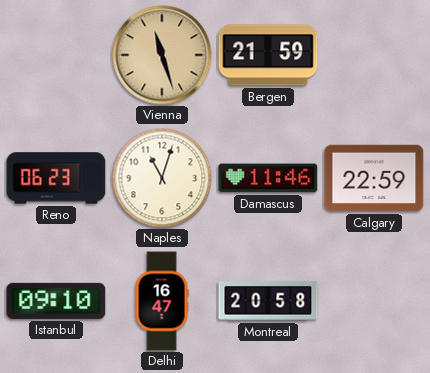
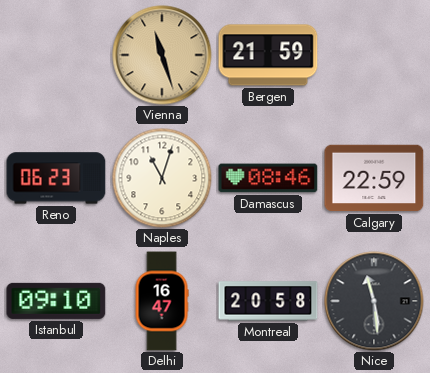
Damascus: 11:46 -> 08:46
Nice: none -> 11:29
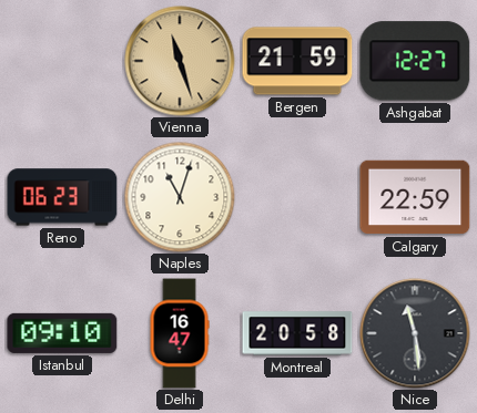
Ashgabat: none -> 12:27
Damascus: 08:46 -> none
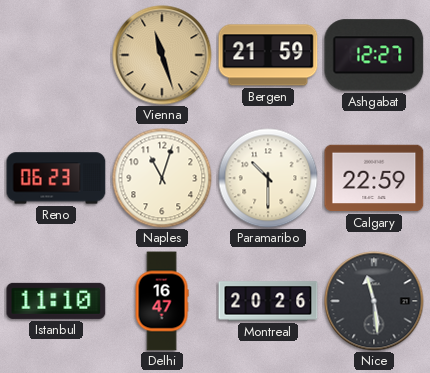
Paramaribo: none -> 10:30
Istanbul: 09:10 -> 11:10
Montreal: 20:58 -> 20:26
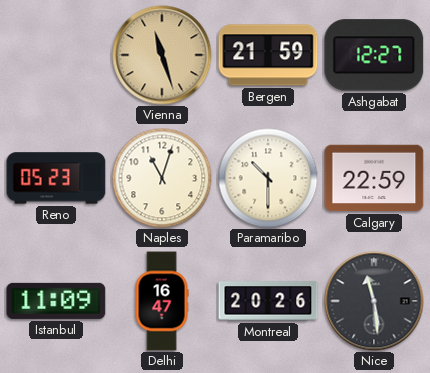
Reno: 06:23 -> 05:23
Istanbul: 11:10 -> 11:09
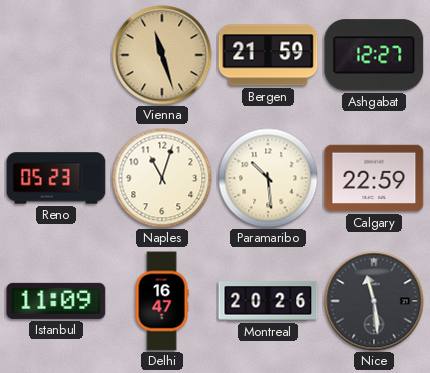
Paramaribo: 10:30 -> 10:29
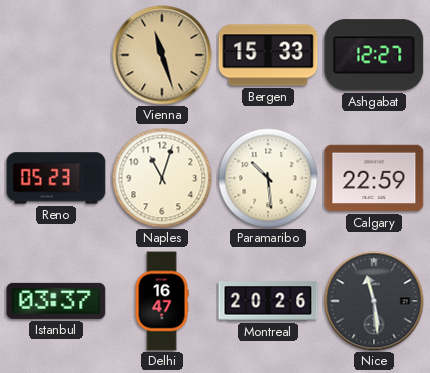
Bergen: 21:59 -> 15:33
Istanbul: 11:09 -> 03:37
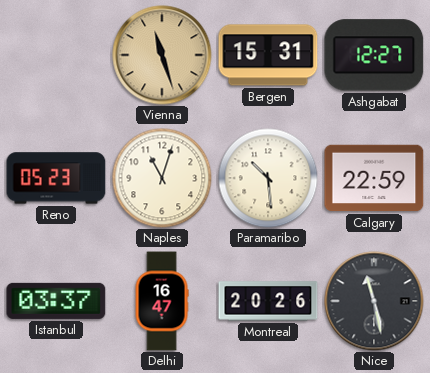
Bergen: 15:33 -> 15:31
Nice: 11:29 -> 11:28
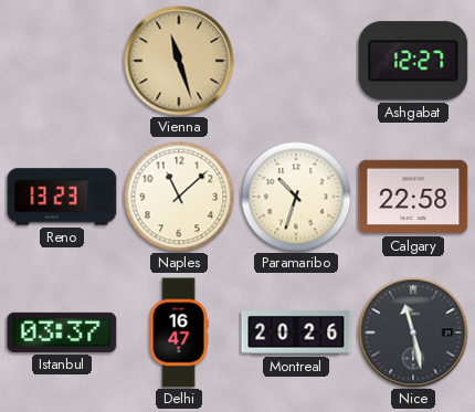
Bergen: 15:31 -> none
Reno: 05:23 -> 13:23
Naples: 11:03 -> 11:08
Paramaribo: 10:29 -> 10:33
Calgary: 22:59 -> 22:58
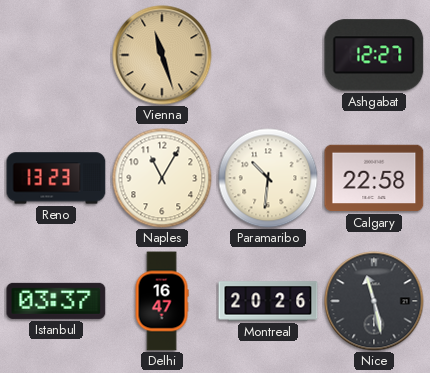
Naples: 11:08 -> 11:05
Paramaribo: 10:33 -> 10:31
